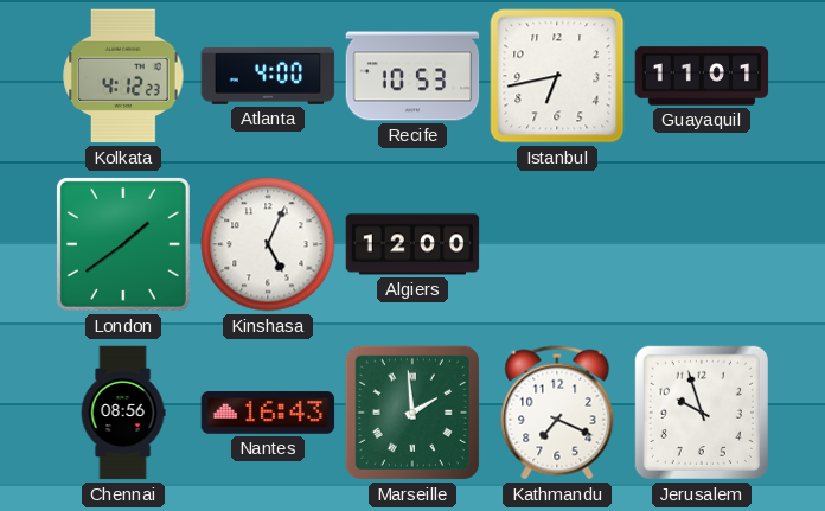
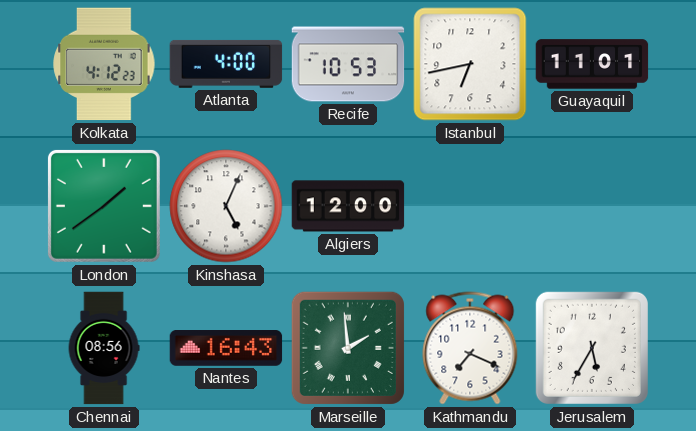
Jerusalem: 9:57 -> 5:35
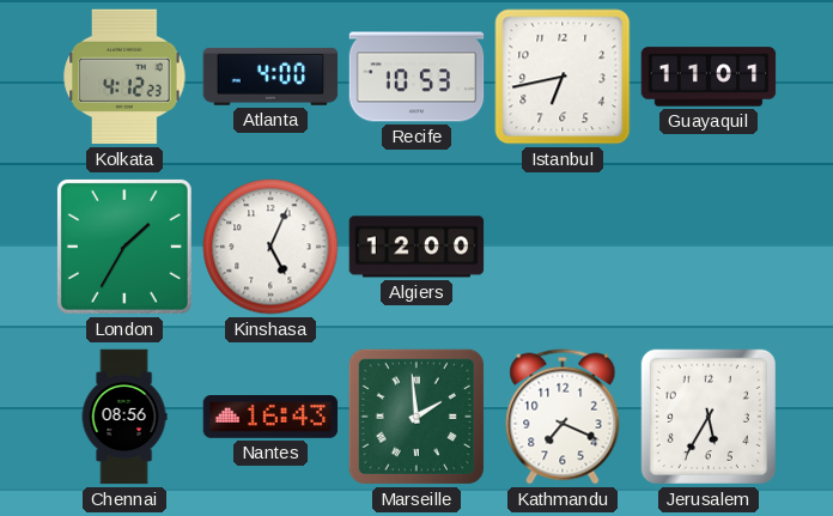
London: 1:39 -> 1:35
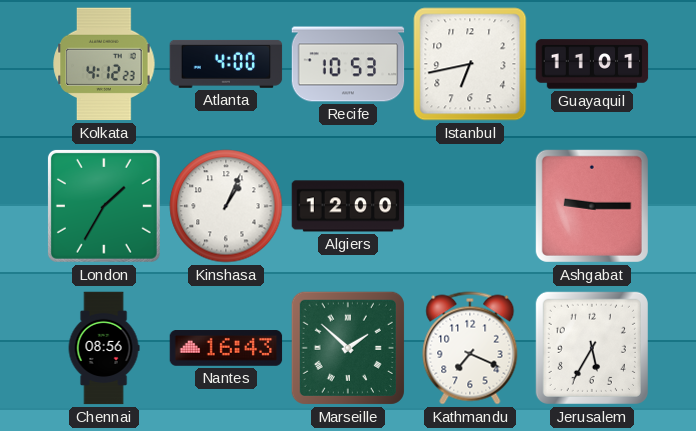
Kinshasa: 5:04 -> 1:04
Ashgabat: none -> 9:15
Marseille: 1:59 -> 1:52
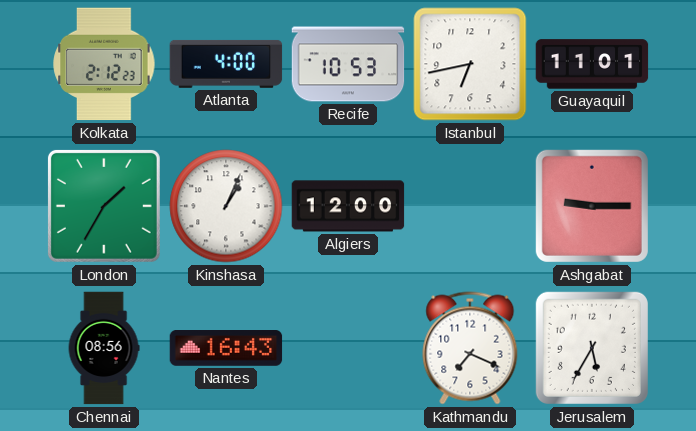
Kolkata: 4:12 -> 2:12
Marseille: 1:52 -> none
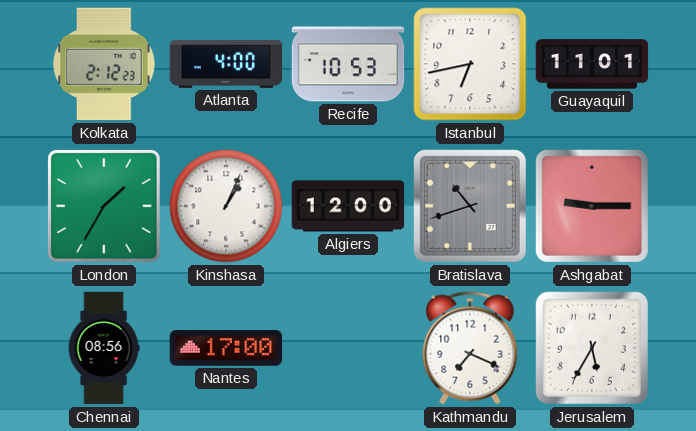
Bratislava: none -> 10:42
Nantes: 16:43 -> 17:00
